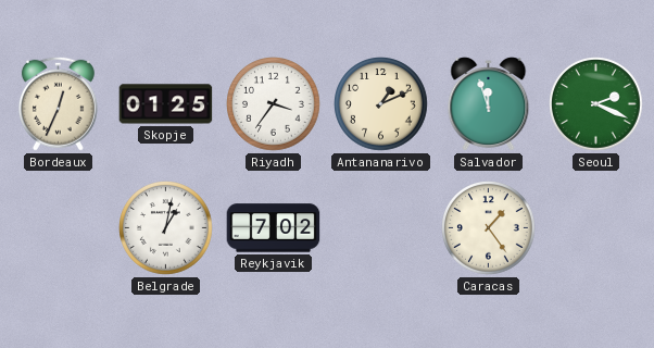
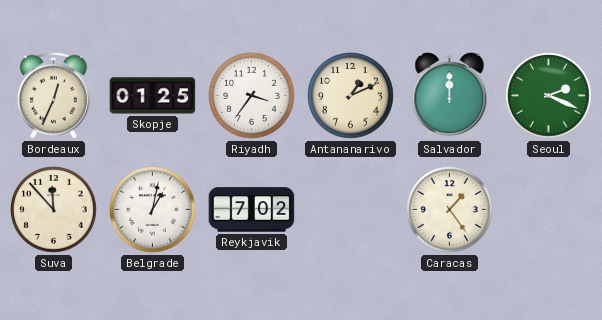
Salvador: 11:57 -> 12:00
Suva: none -> 11:53
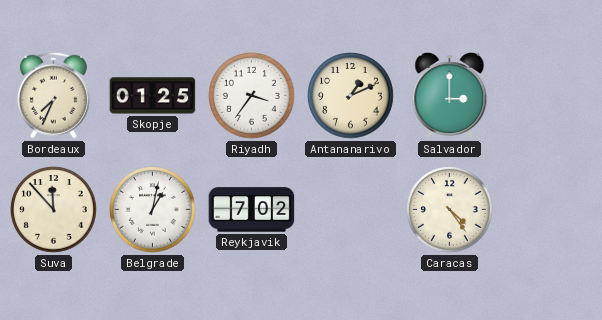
Bordeaux: 12:34 -> 7:34
Salvador: 12:00 -> 3:00
Seoul: 2:19 -> none
Caracas: 1:24 -> 4:24
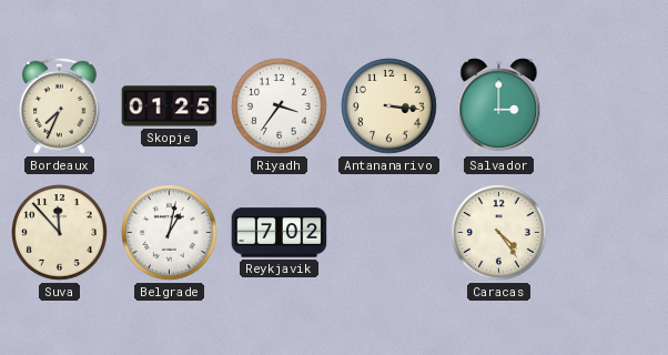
Antananarivo: 1:11 -> 3:16
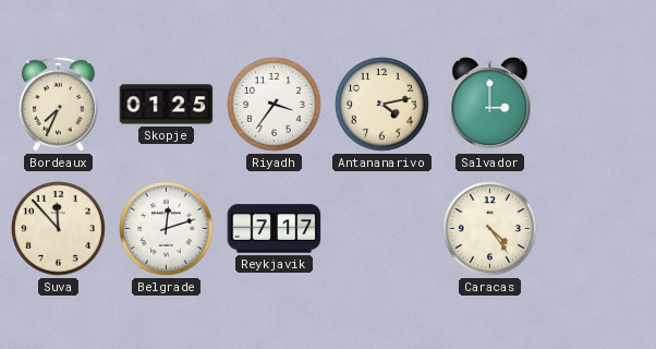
Antananarivo: 3:16 -> 4:13
Belgrade: 1:02 -> 12:12
Reykjavik: 7:02 -> 7:17
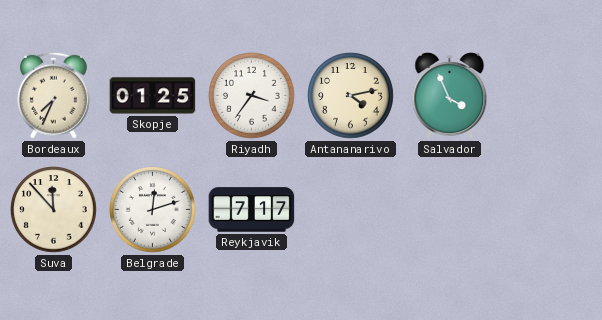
Salvador: 3:00 -> 3:56
Caracas: 4:24 -> none
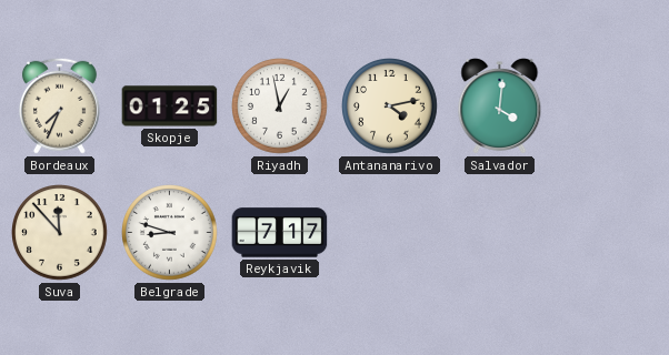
Riyadh: 3:36 -> 12:58
Salvador: 3:56 -> 4:01
Belgrade: 12:12 -> 8:48
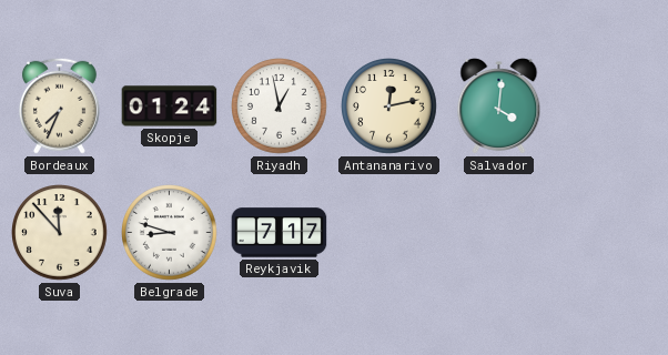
Skopje: 01:25 -> 01:24
Antananarivo: 4:13 -> 12:13
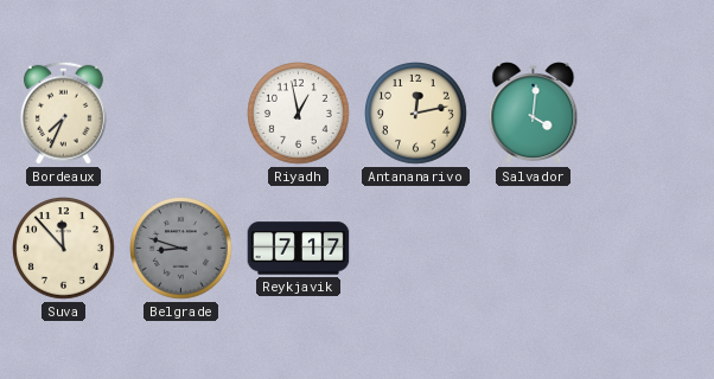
Skopje: 01:24 -> none
Belgrade dial: white -> grey
